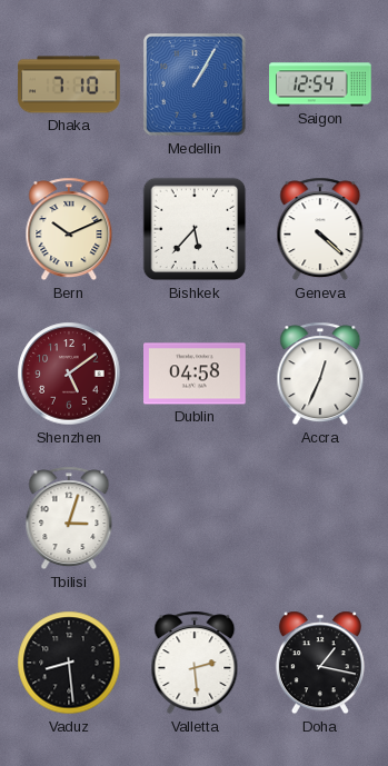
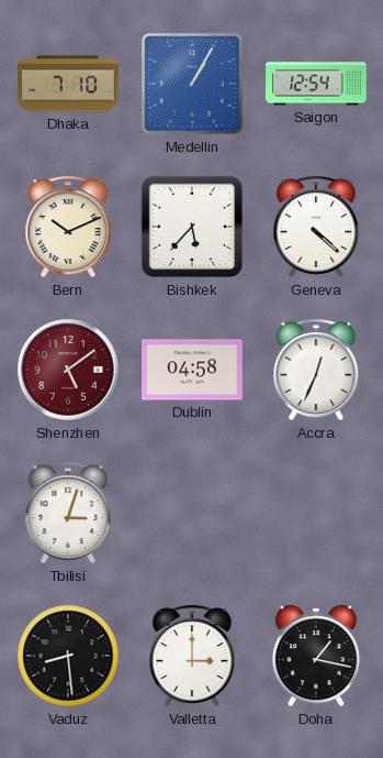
Valletta: 2:29 -> 3:00
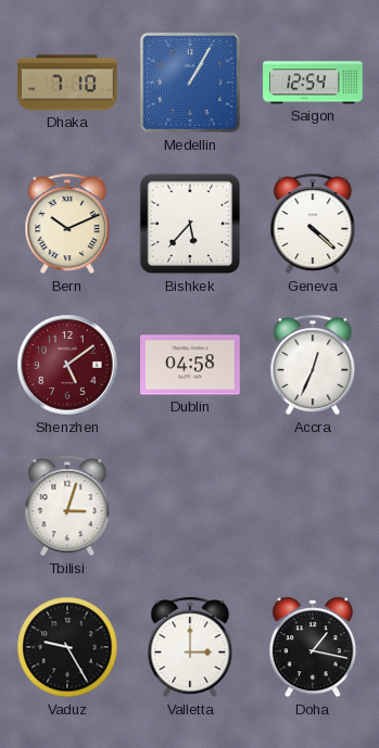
Vaduz: 8:29 -> 9:25
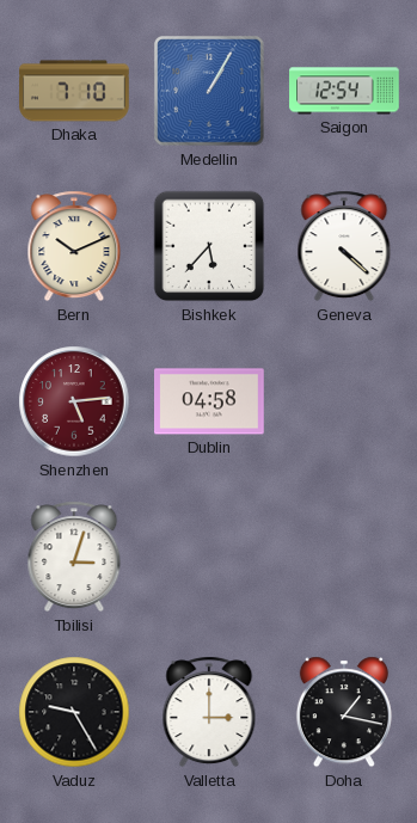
Shenzhen: 5:09 -> 5:14
Accra: 12:34 -> none
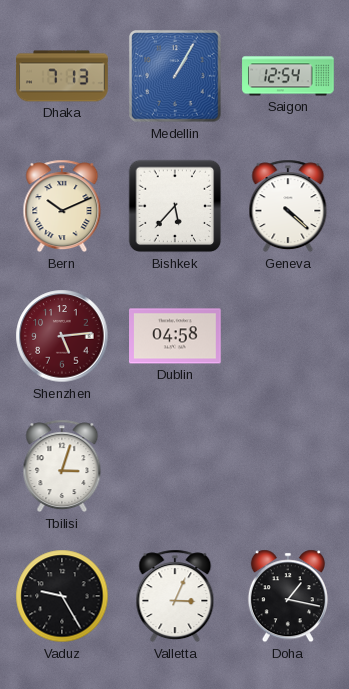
Dhaka: 7:10 -> 7:13
Valletta: 3:00 -> 3:04
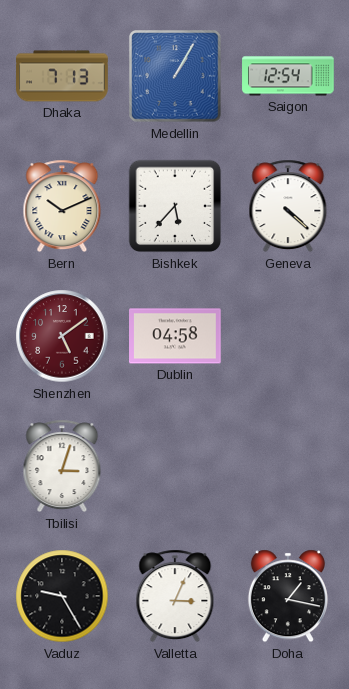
Shenzhen: 5:14 -> 5:09
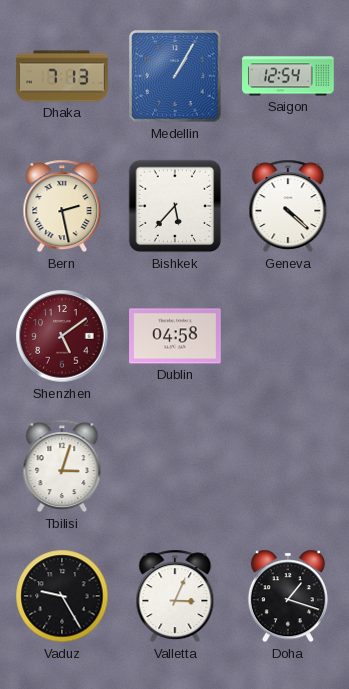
Bern: 10:11 -> 2:28
Doha: 1:17 -> 1:18
